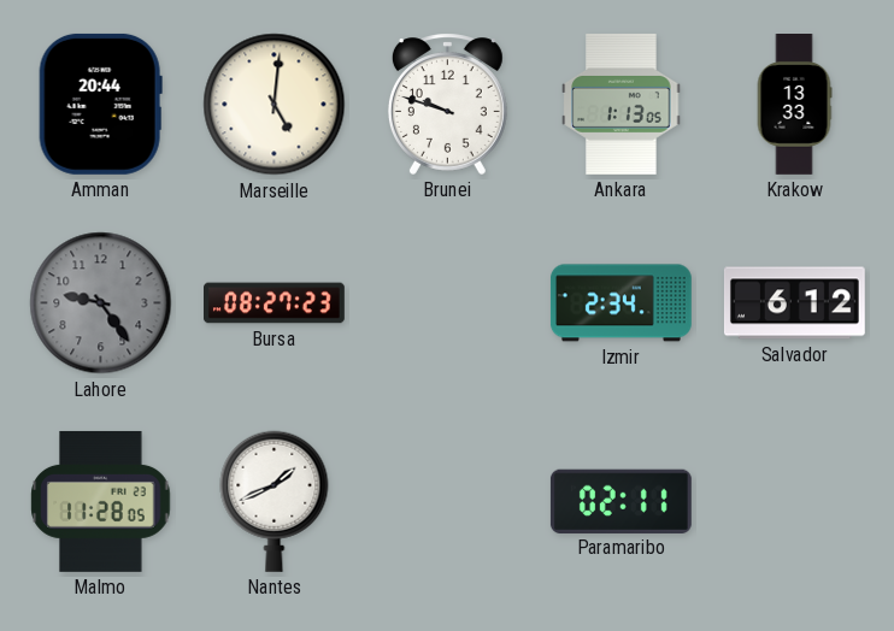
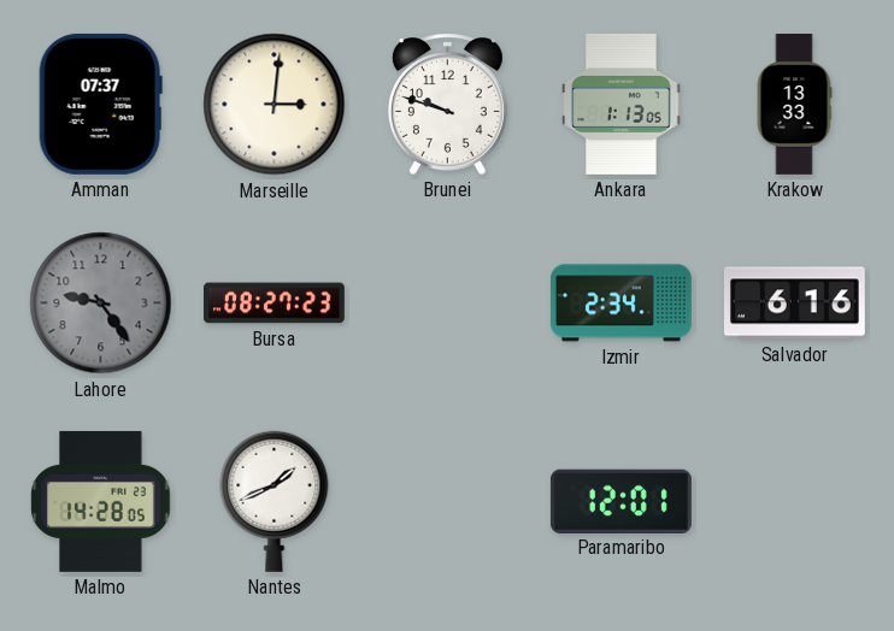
Amman: 20:44 -> 07:37
Marseille: 5:01 -> 3:01
Salvador: 6:12 -> 6:16
Malmo: 11:28 -> 14:28
Paramaribo: 02:11 -> 12:01
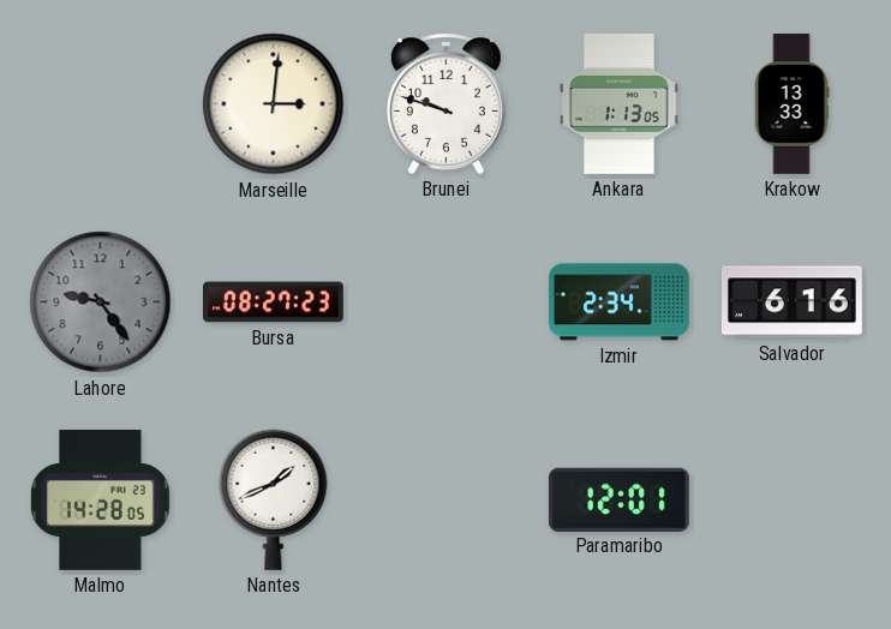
Amman: 07:37 -> none
